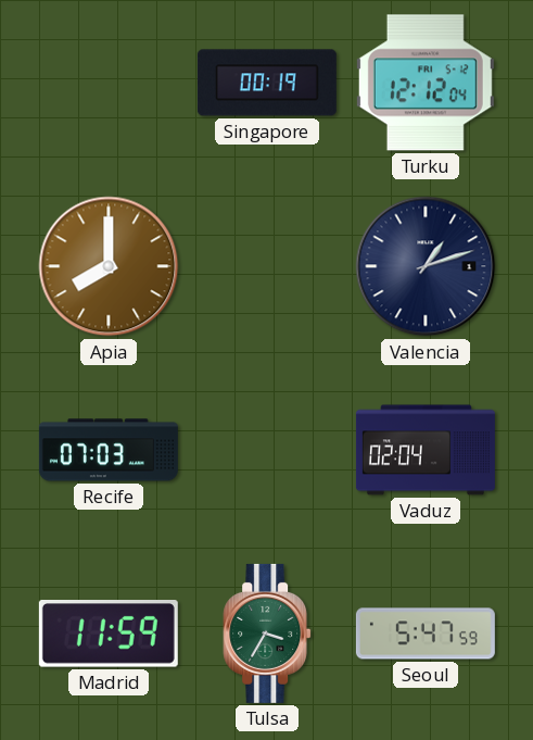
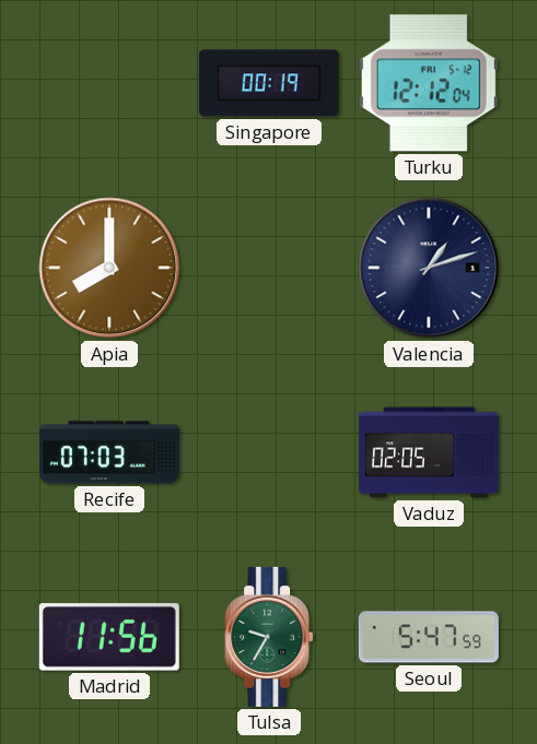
Vaduz: 02:04 -> 02:05
Madrid: 11:59 -> 11:56
Tulsa: 3:35 -> 9:35
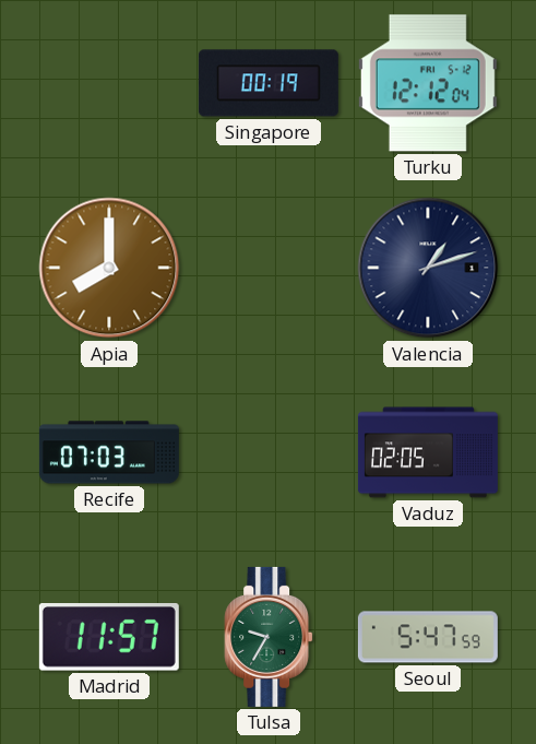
Madrid: 11:56 -> 11:57
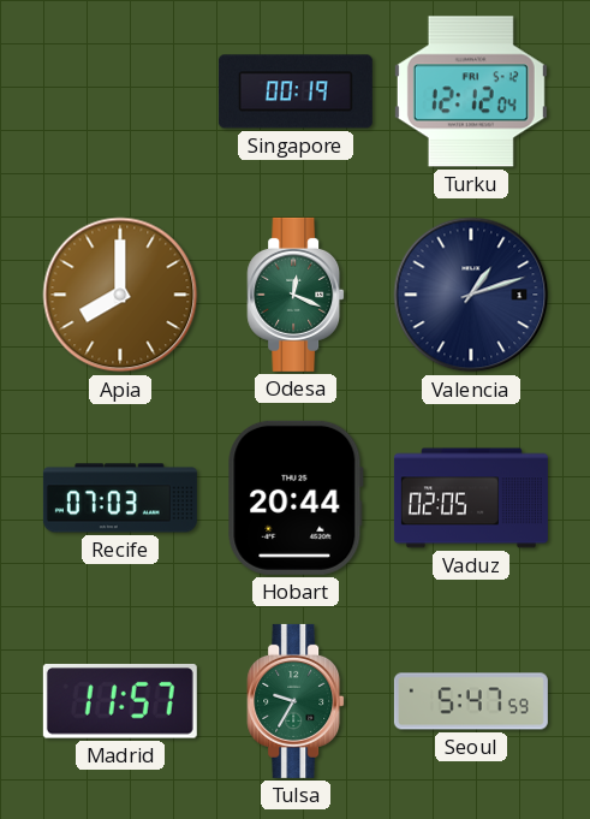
Odesa: none -> 12:19
Hobart: none -> 20:44
